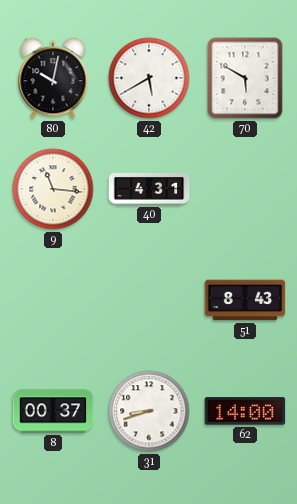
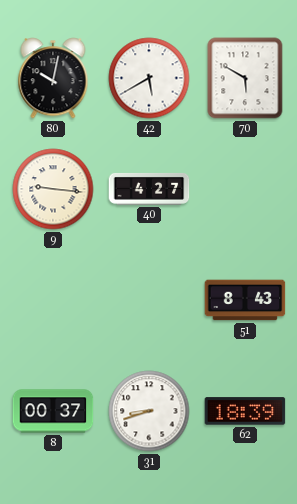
9: 11:16 -> 9:16
40: 4:31 -> 4:27
62: 14:00 -> 18:39
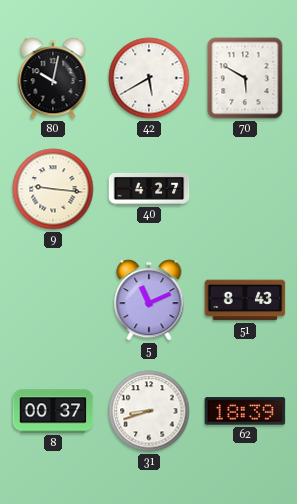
5: none -> 11:11
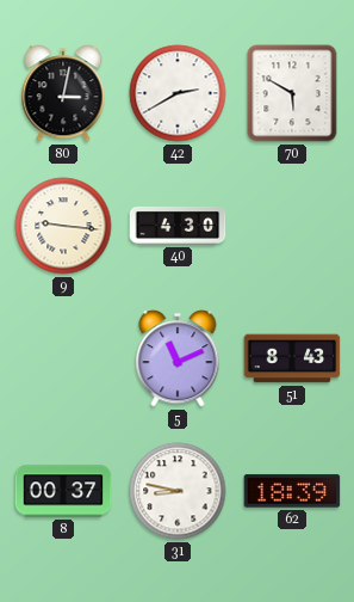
80: 10:02 -> 3:02
42: 5:40 -> 2:40
40: 4:27 -> 4:30
31: 8:42 -> 8:47
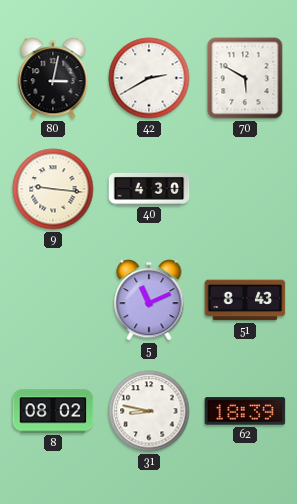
8: 00:37 -> 08:02
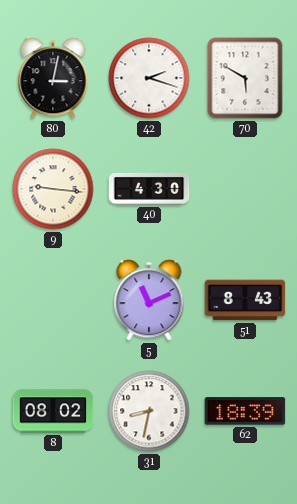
42: 2:40 -> 2:18
31: 8:47 -> 8:32
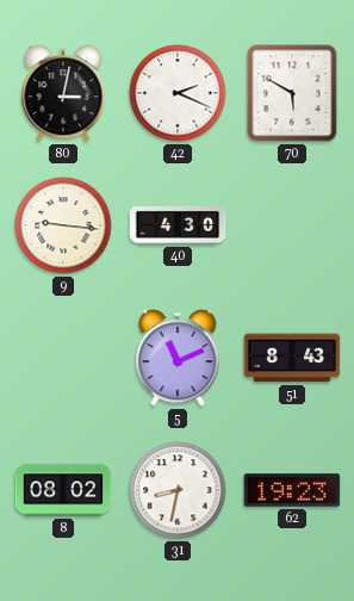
42: 2:18 -> 2:19
62: 18:39 -> 19:23
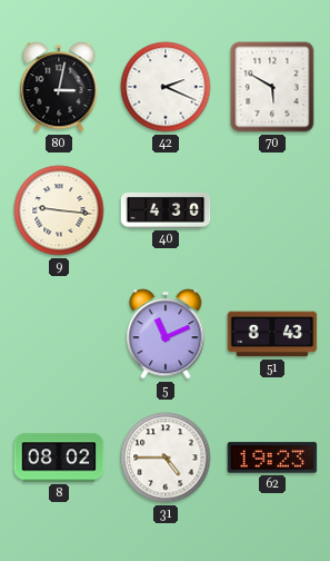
31: 8:32 -> 4:45
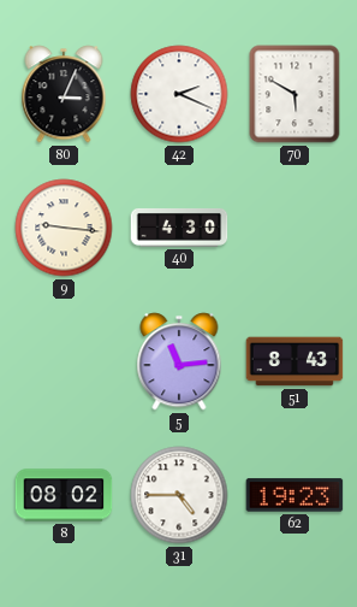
80: 3:02 -> 3:04
5: 11:11 -> 11:14
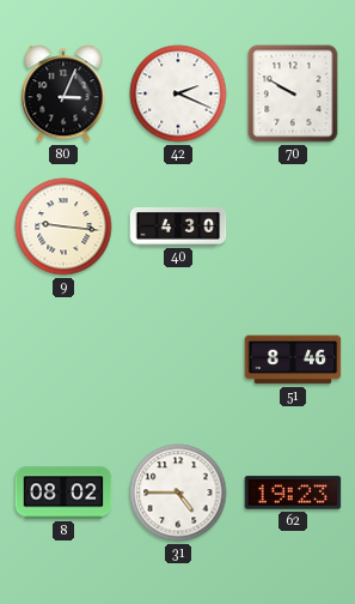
70: 5:50 -> 9:50
5: 11:14 -> none
51: 8:43 -> 8:46
